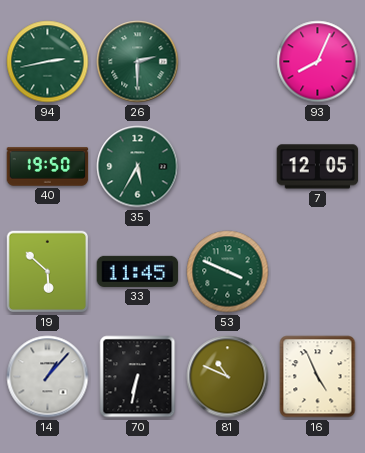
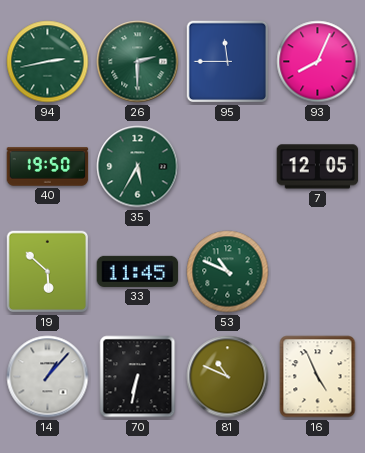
95: none -> 11:45
53: 3:49 -> 10:49
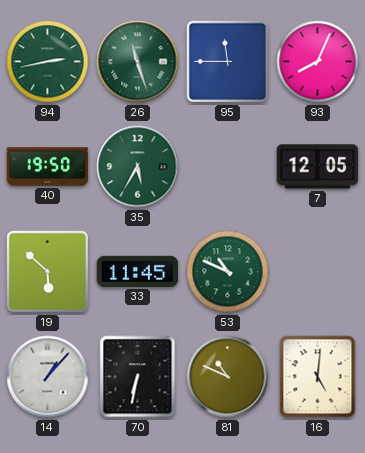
26: 2:30 -> 11:27
16: 4:56 -> 5:01
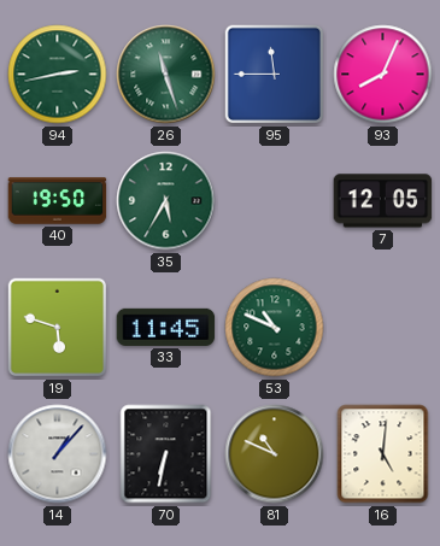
19: 5:52 -> 5:48
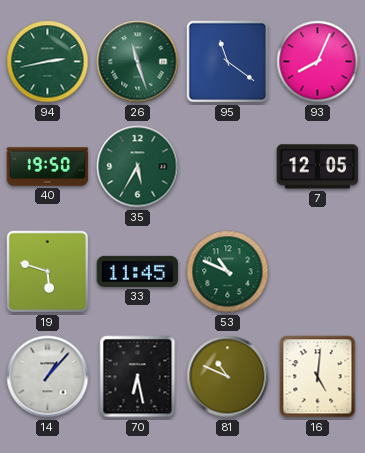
95: 11:45 -> 11:21
70: 6:32 -> 6:28
